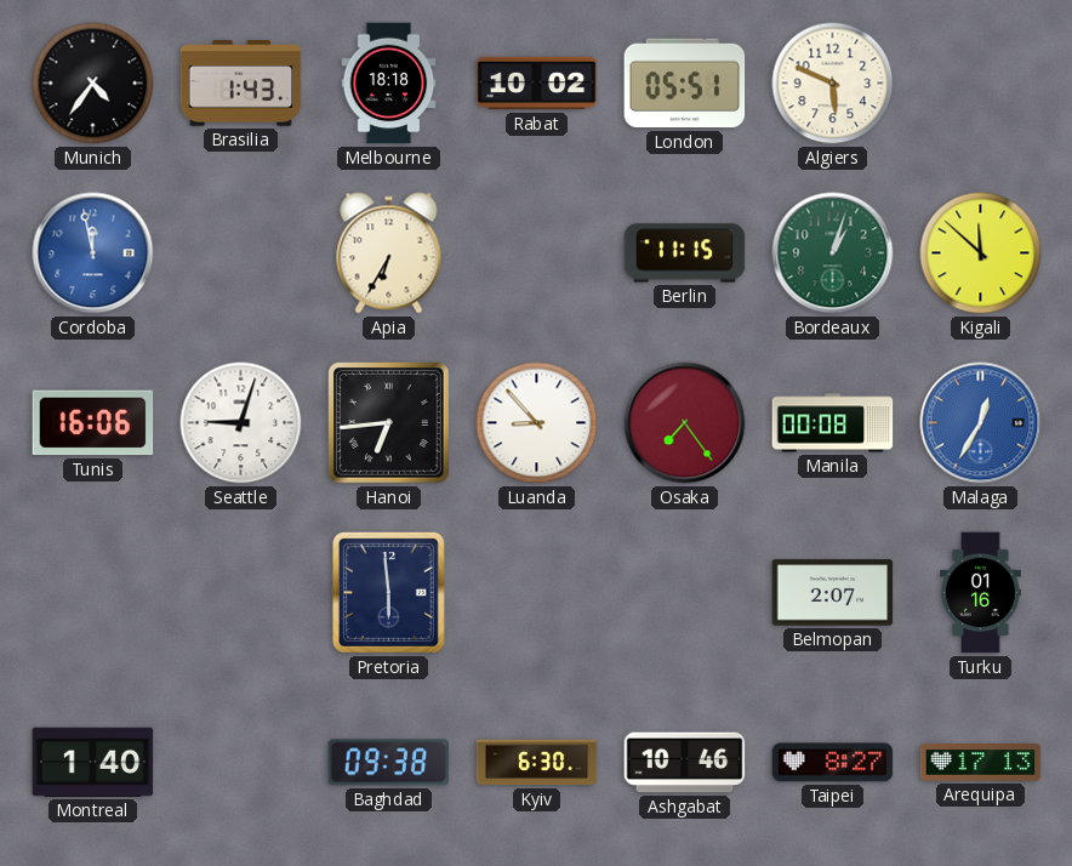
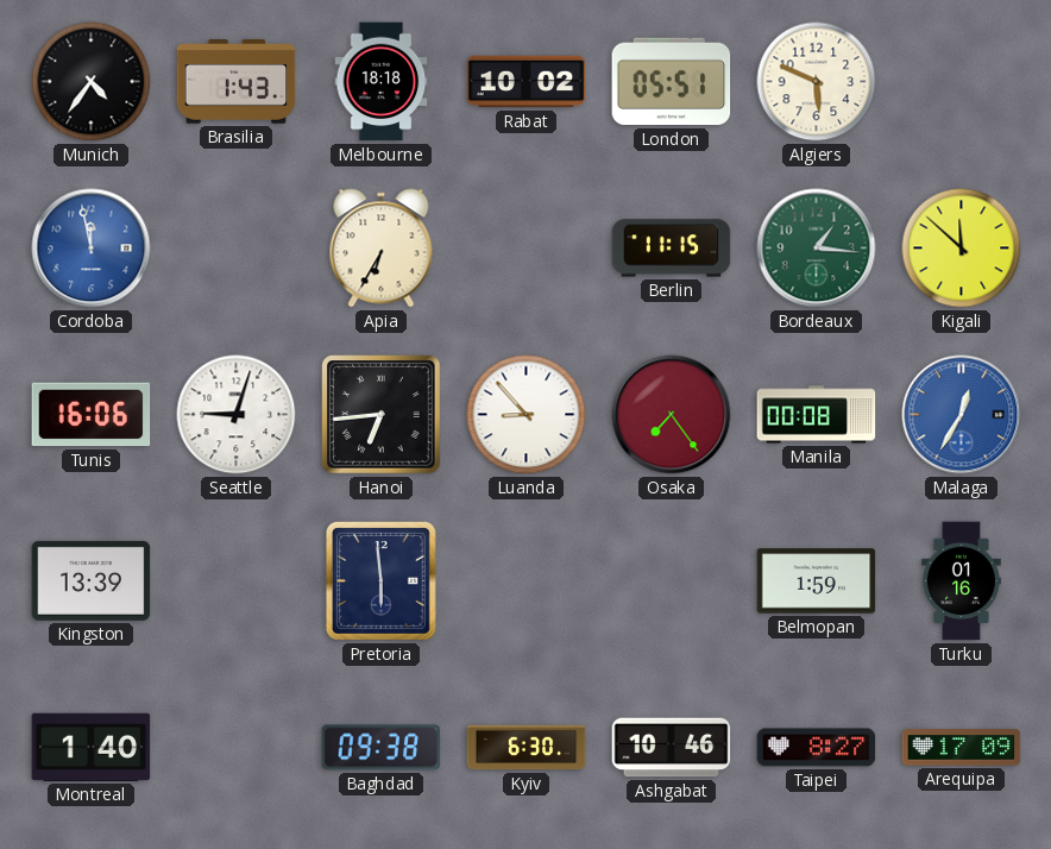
Bordeaux: 1:03 -> 1:16
Kingston: none -> 13:39
Belmopan: 2:07 -> 1:59
Arequipa: 17:13 -> 17:09
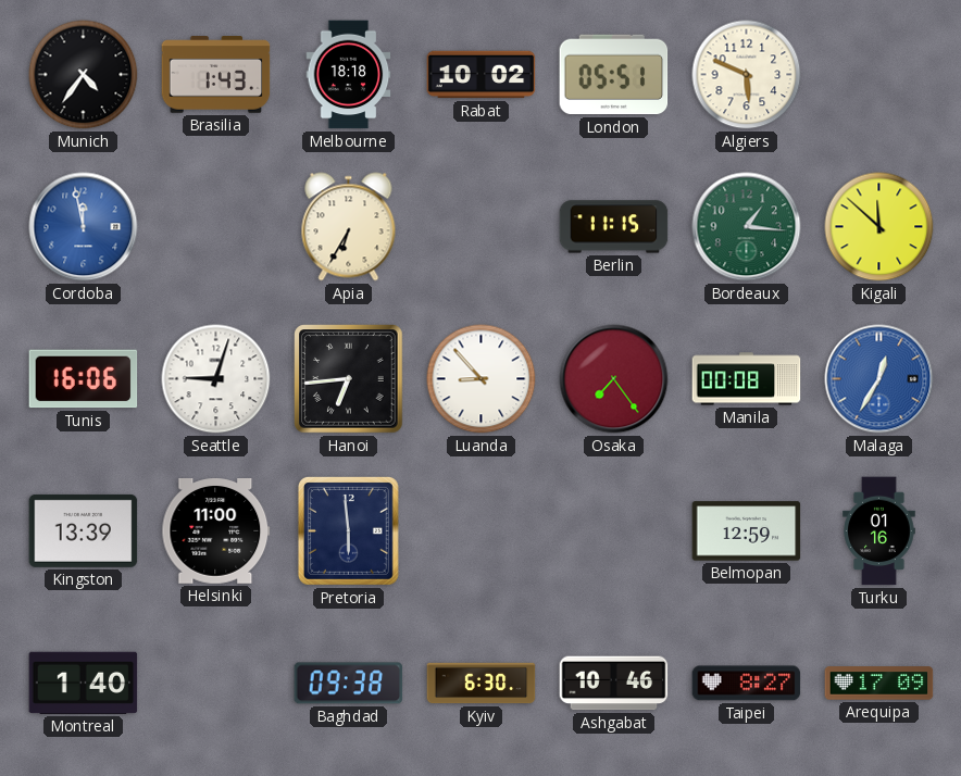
Helsinki: none -> 11:00
Belmopan: 1:59 -> 12:59
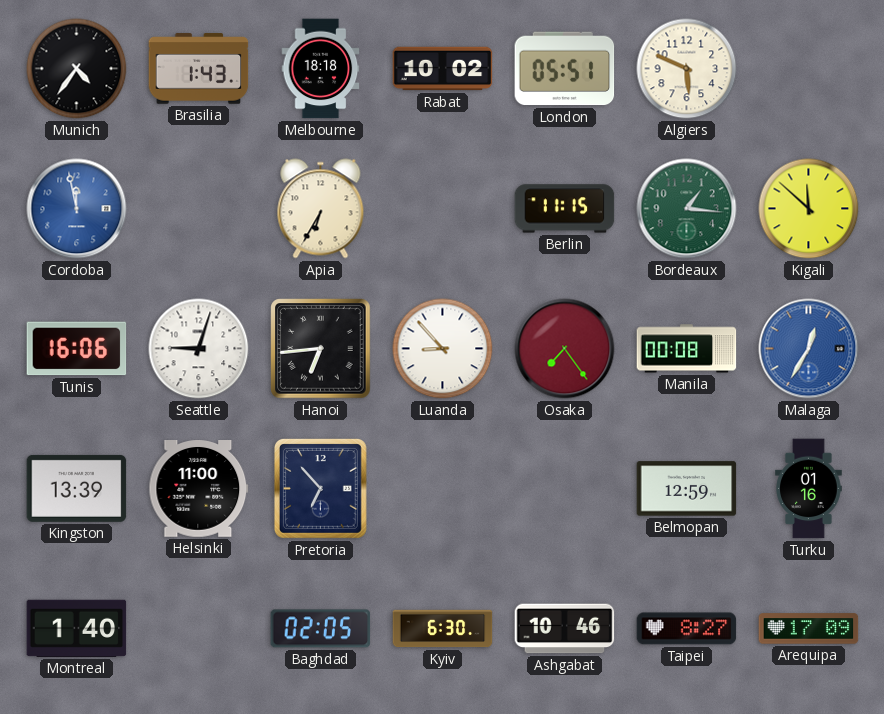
Pretoria: 5:59 -> 6:53
Baghdad: 09:38 -> 02:05
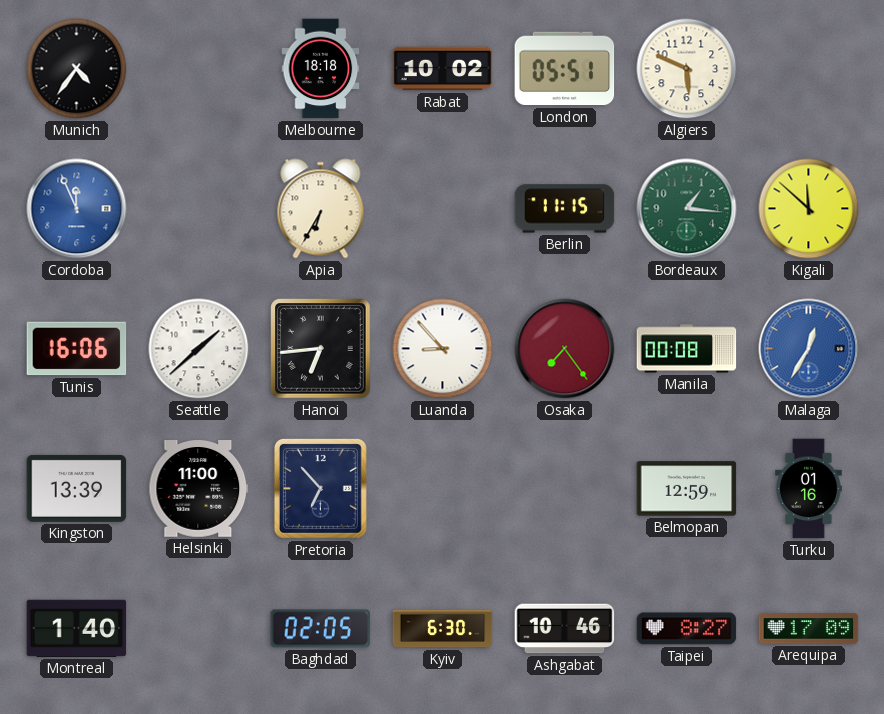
Brasilia: 1:43 -> none
Cordoba: 11:58 -> 11:56
Seattle: 9:03 -> 1:38
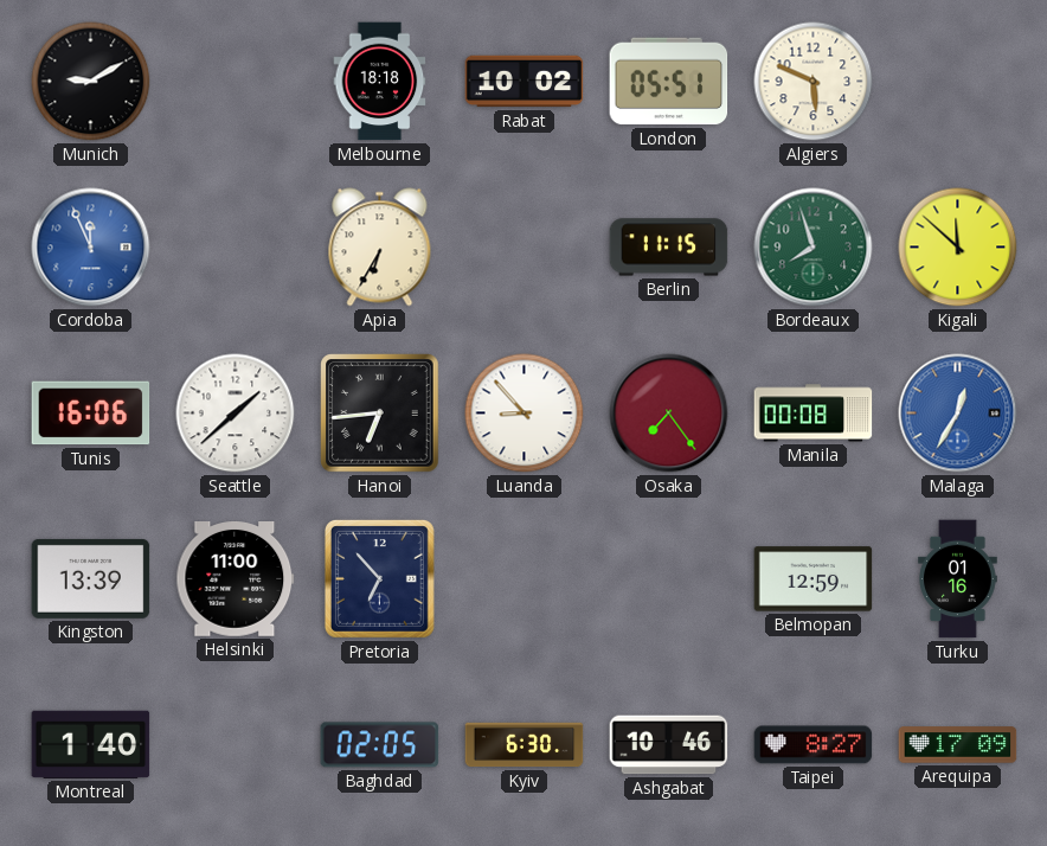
Munich: 4:36 -> 9:10
Bordeaux: 1:16 -> 7:57
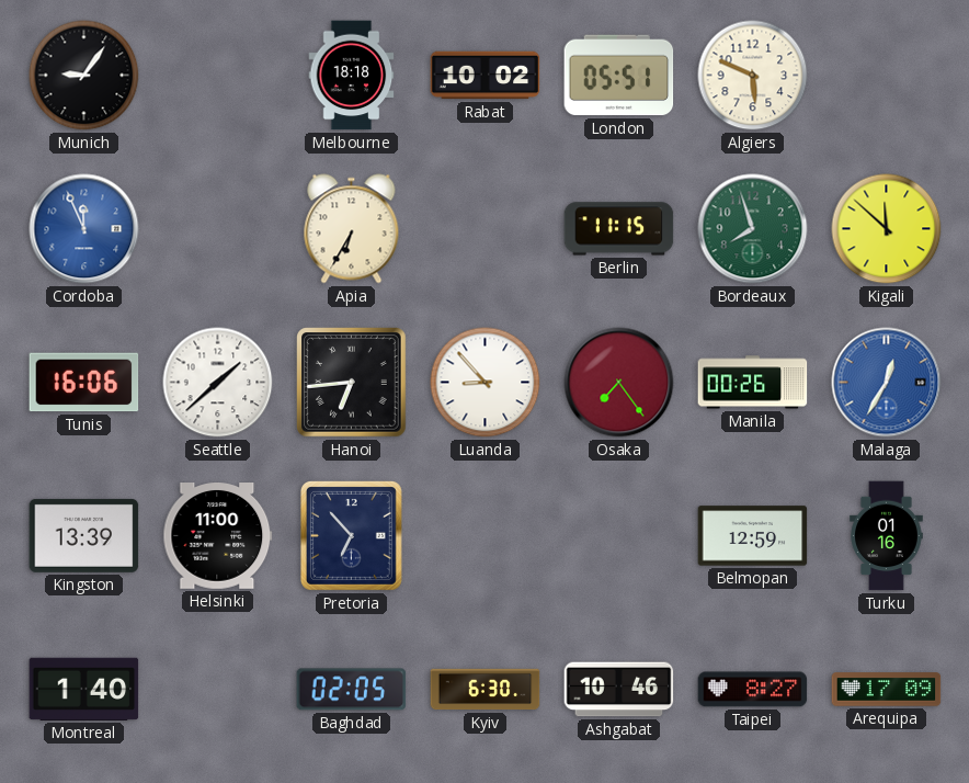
Munich: 9:10 -> 9:06
Manila: 00:08 -> 00:26
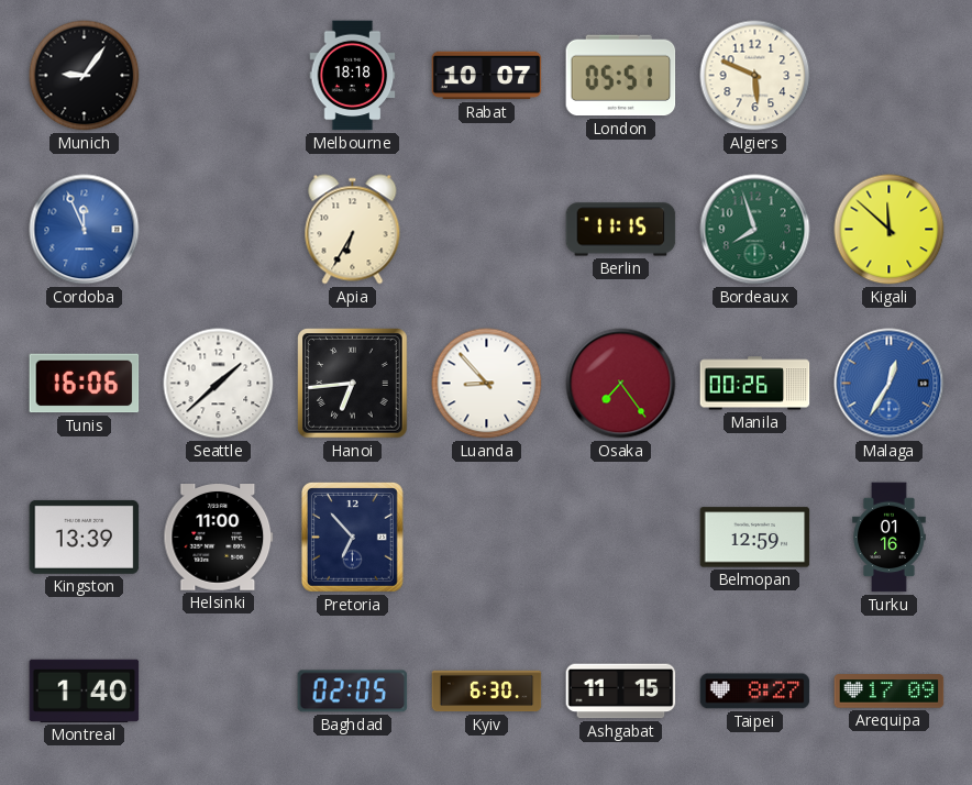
Rabat: 10:02 -> 10:07
Ashgabat: 10:46 -> 11:15
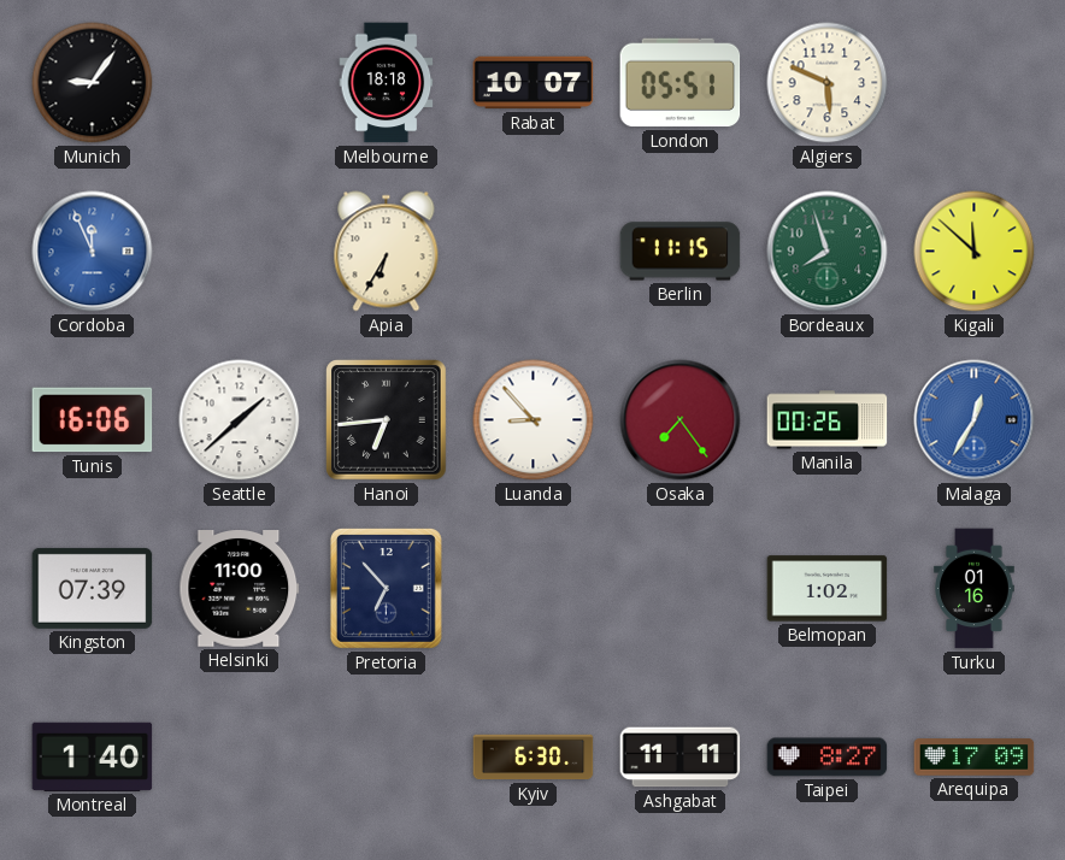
Kingston: 13:39 -> 07:39
Belmopan: 12:59 -> 1:02
Baghdad: 02:05 -> none
Ashgabat: 11:15 -> 11:11
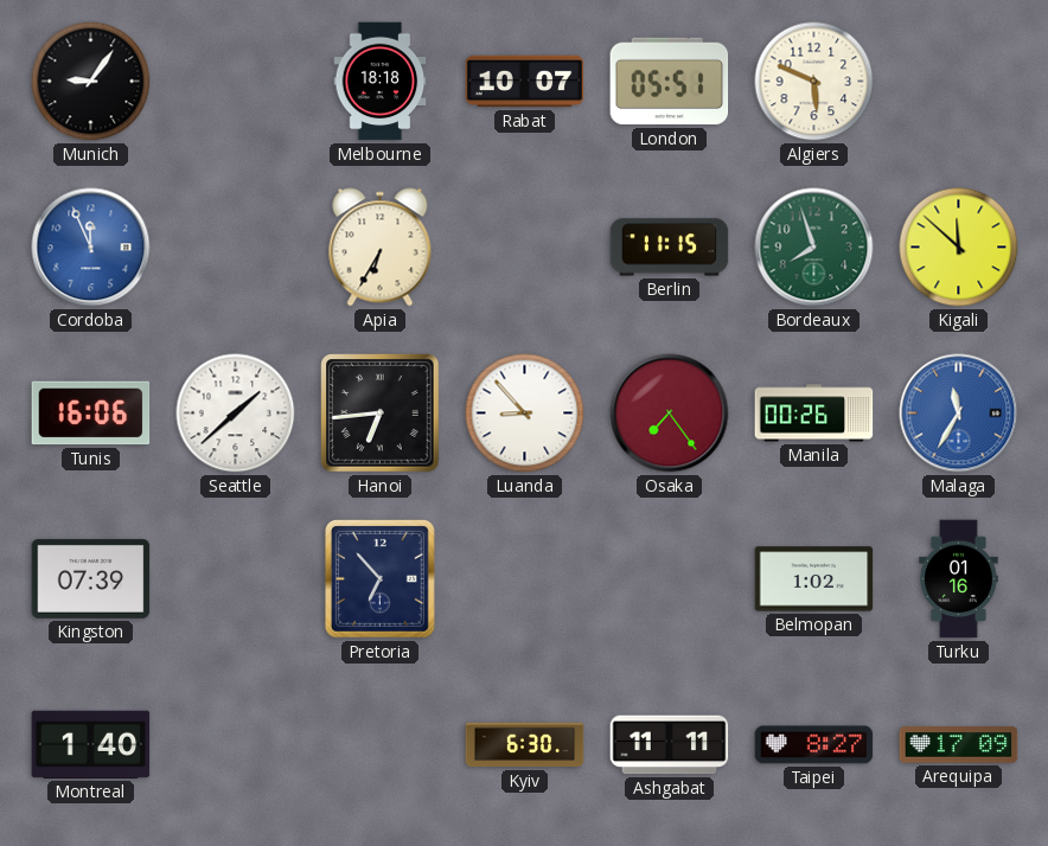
Malaga: 12:35 -> 11:35
Helsinki: 11:00 -> none
